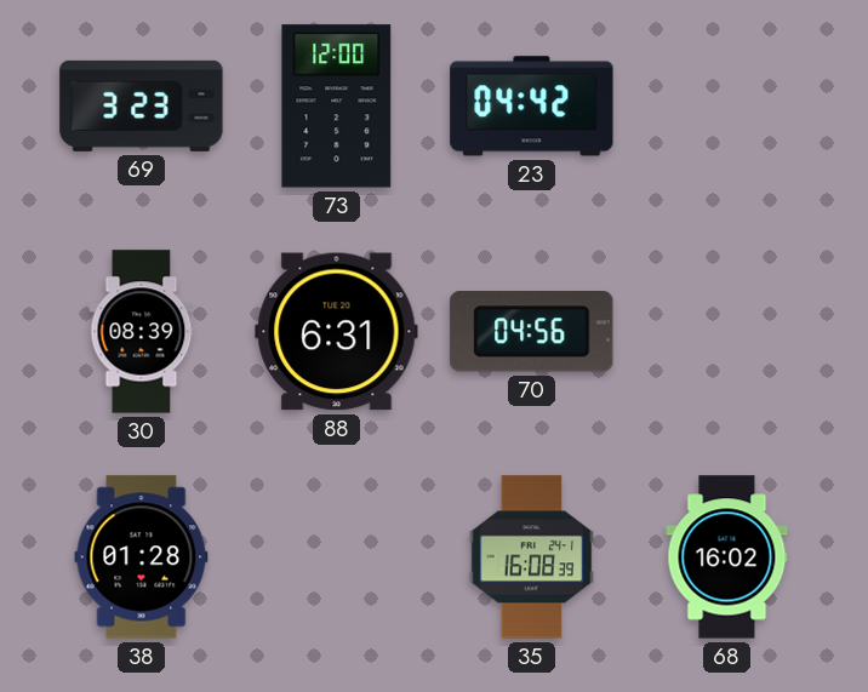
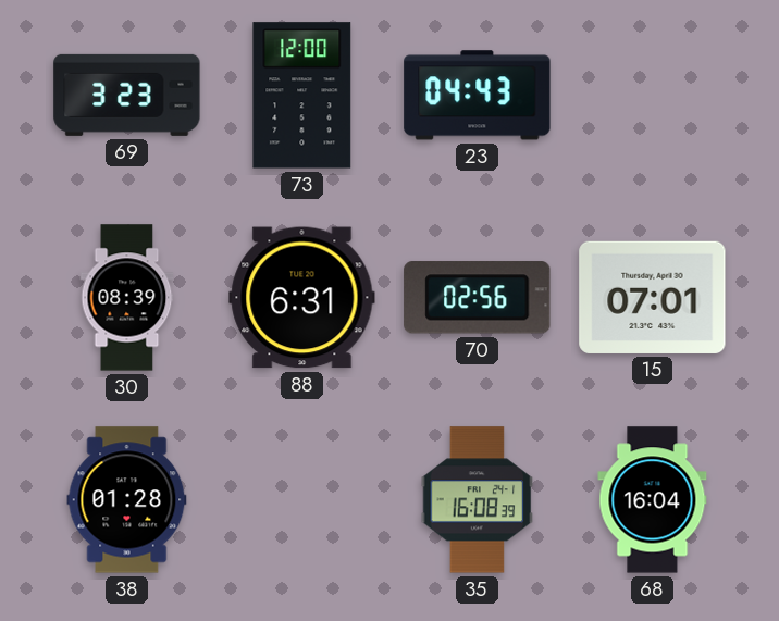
23: 04:42 -> 04:43
70: 04:56 -> 02:56
15: none -> 07:01
68: 16:02 -> 16:04
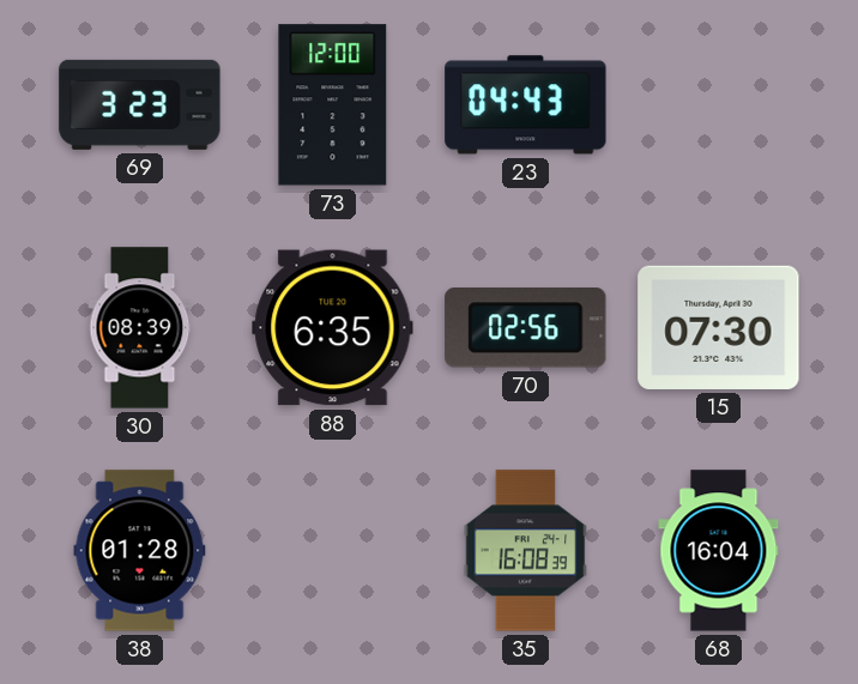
88: 6:31 -> 6:35
15: 07:01 -> 07:30
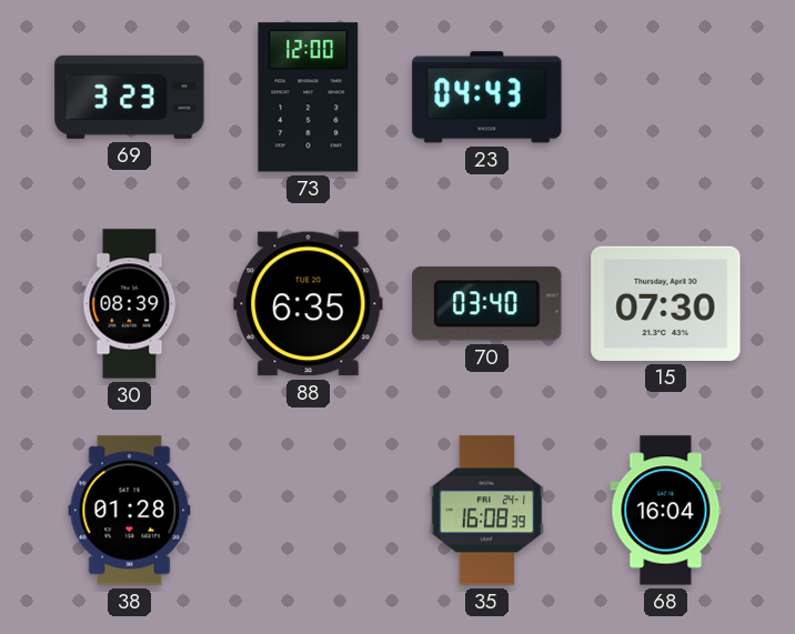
70: 02:56 -> 03:40
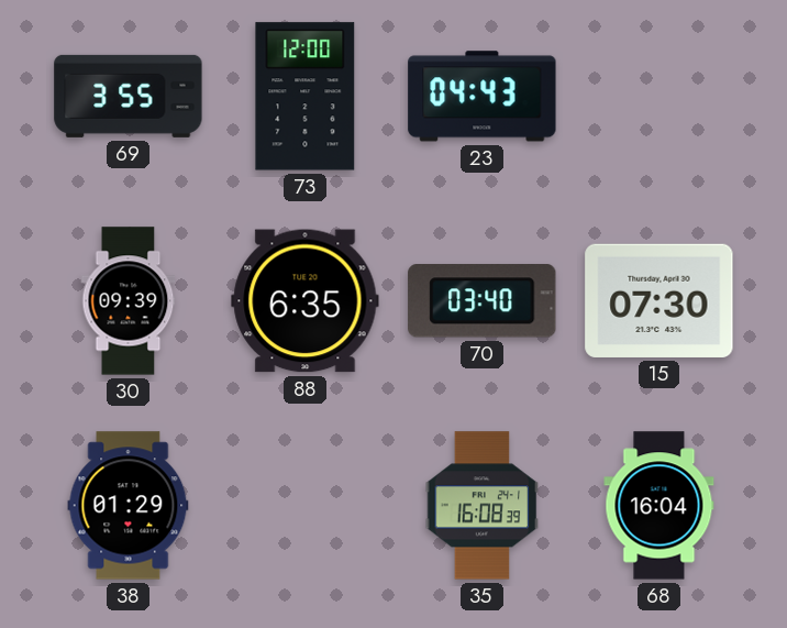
69: 3:23 -> 3:55
30: 08:39 -> 09:39
38: 01:28 -> 01:29
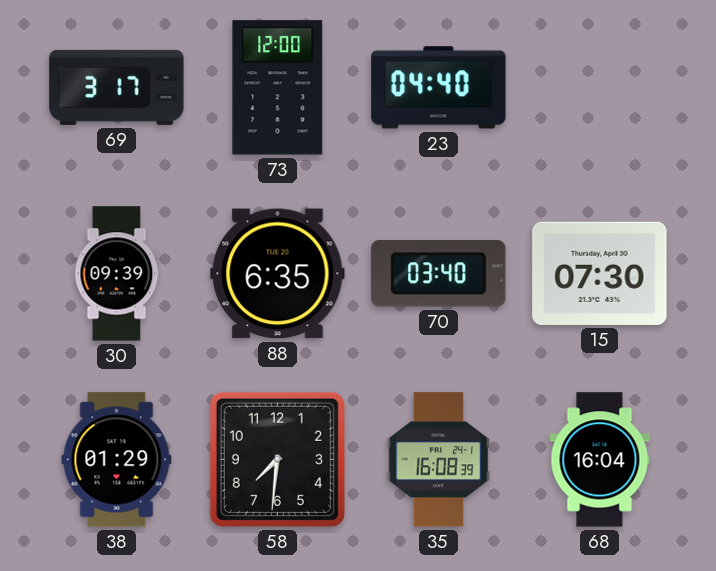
69: 3:55 -> 3:17
23: 04:43 -> 04:40
58: none -> 7:31
